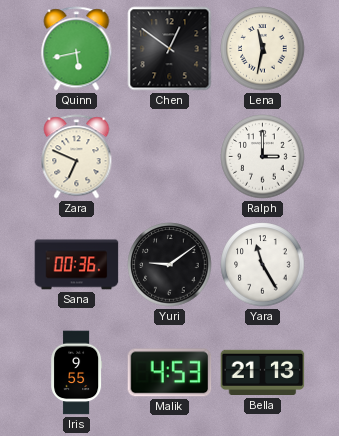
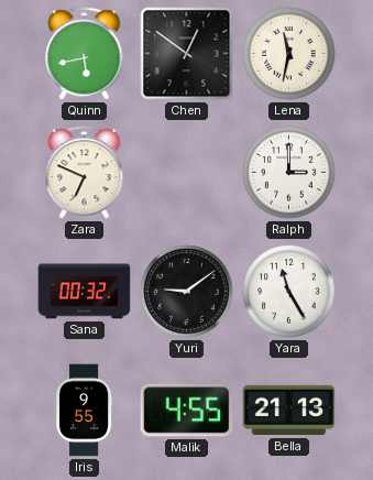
Sana: 00:36 -> 00:32
Malik: 4:53 -> 4:55
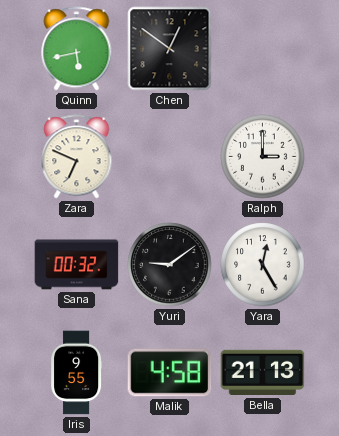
Lena: 11:32 -> none
Yara: 11:25 -> 12:25
Malik: 4:55 -> 4:58
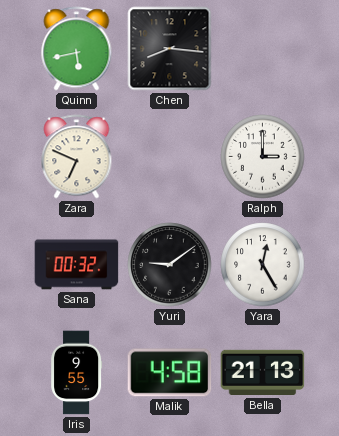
Chen: 12:51 -> 8:16
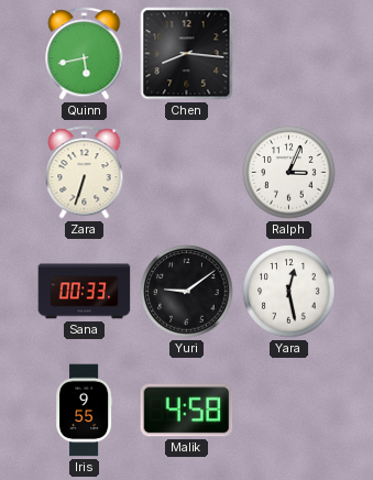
Zara: 6:49 -> 6:33
Ralph: 3:00 -> 3:04
Sana: 00:32 -> 00:33
Yara: 12:25 -> 12:28
Bella: 21:13 -> none
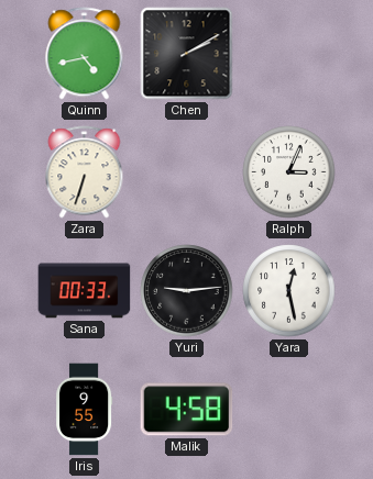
Quinn: 5:43 -> 4:43
Chen: 8:16 -> 2:10
Yuri: 9:09 -> 9:14
